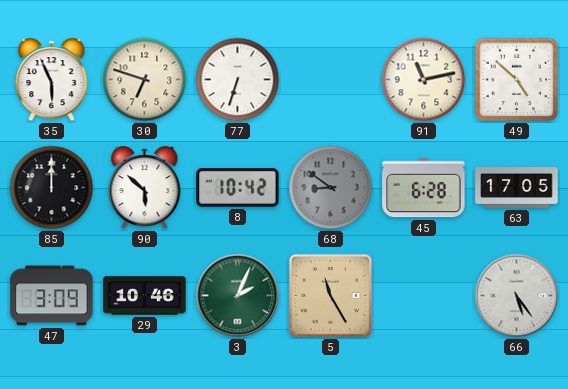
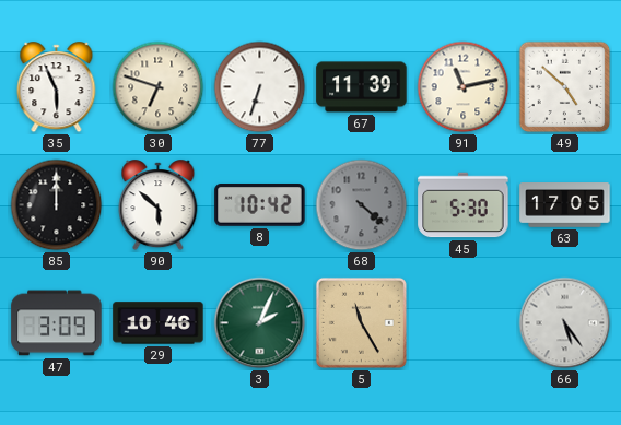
67: none -> 11:39
68: 8:51 -> 4:22
45: 6:28 -> 5:30
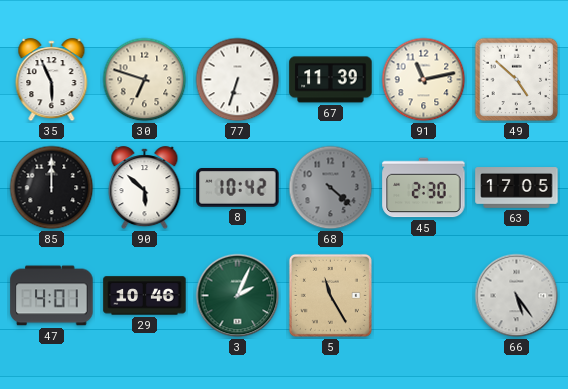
45: 5:30 -> 2:30
47: 3:09 -> 4:01
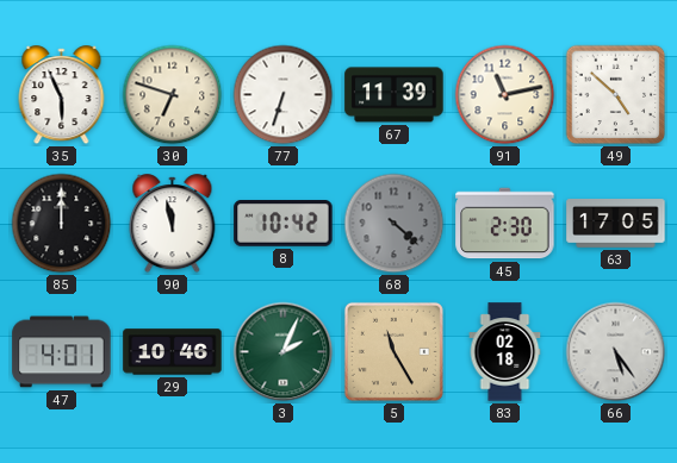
90: 5:52 -> 11:58
83: none -> 02:18
